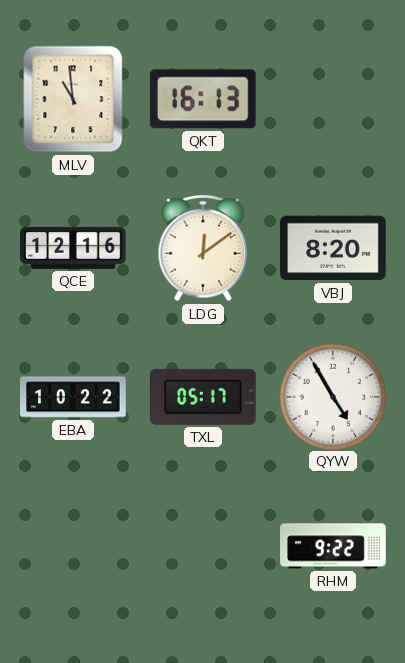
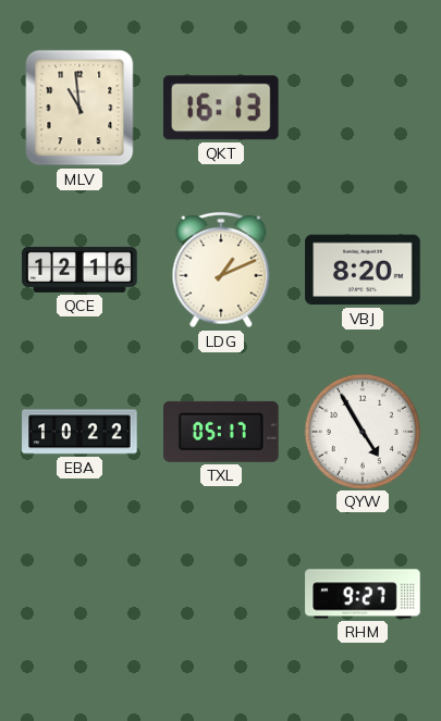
LDG: 12:09 -> 1:11
RHM: 9:22 -> 9:27
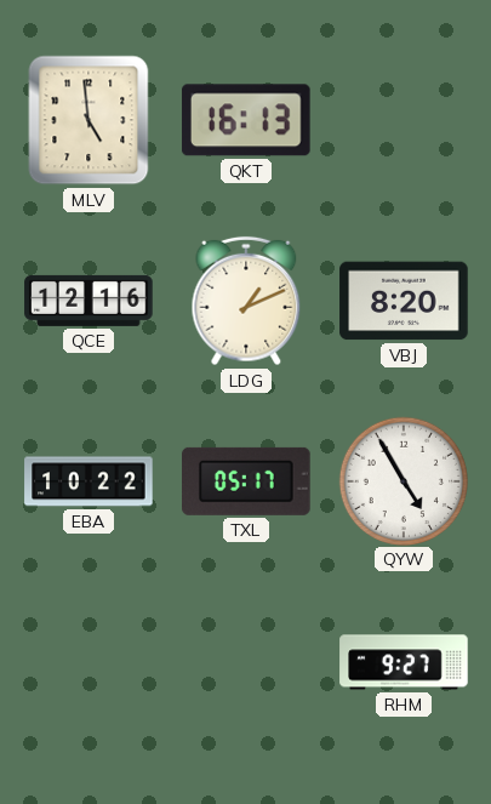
MLV: 10:59 -> 4:59
